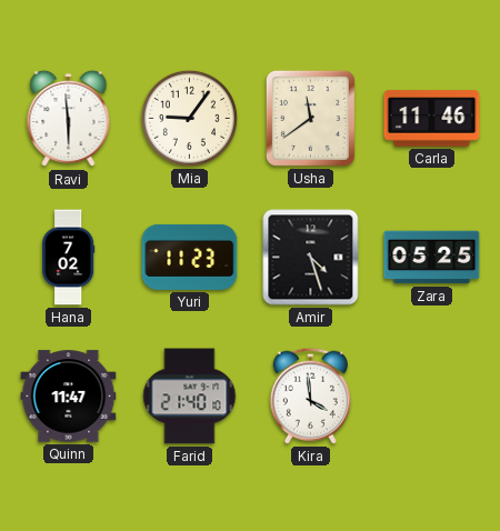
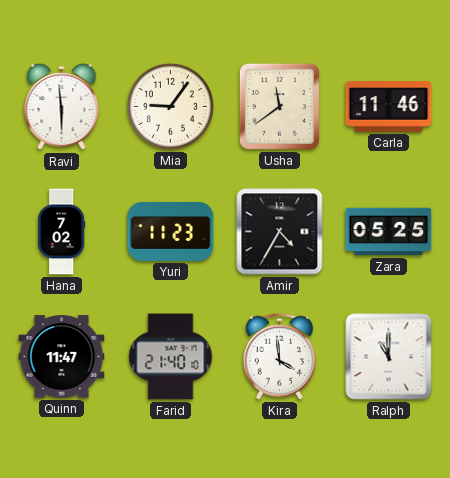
Amir: 4:27 -> 4:35
Ralph: none -> 11:00
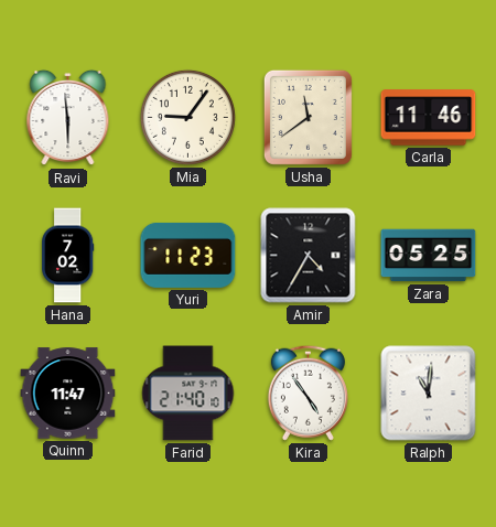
Kira: 3:59 -> 4:54
Ralph: 11:00 -> 11:01
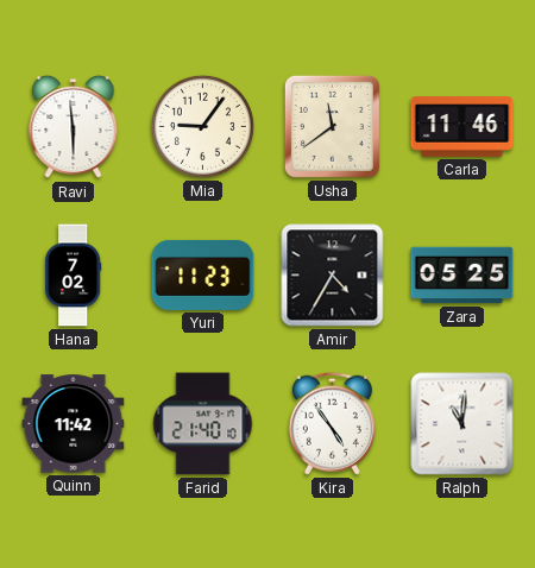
Quinn: 11:47 -> 11:42
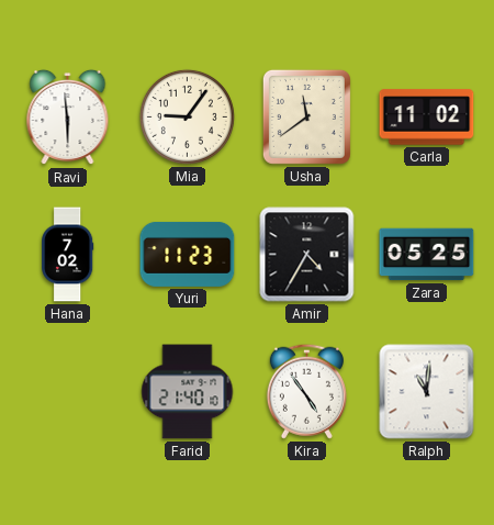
Carla: 11:46 -> 11:02
Quinn: 11:42 -> none
